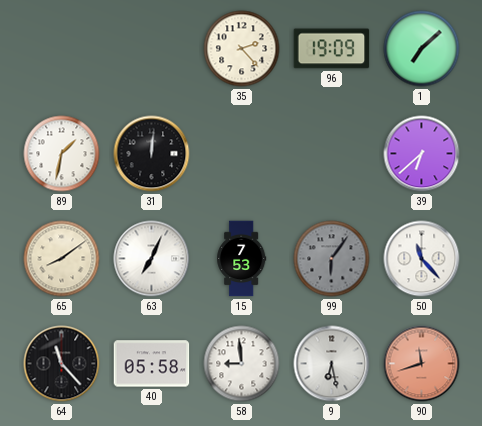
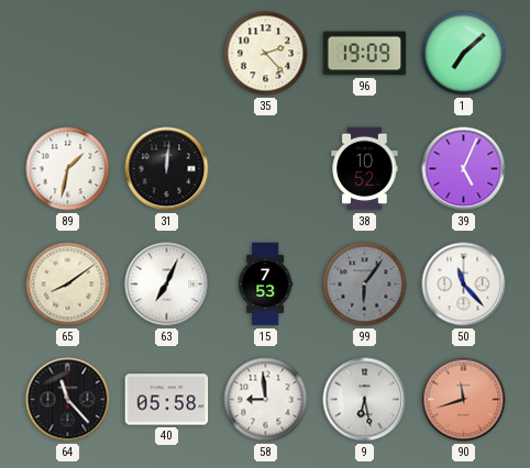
38: none -> 10:52
39: 6:38 -> 5:04
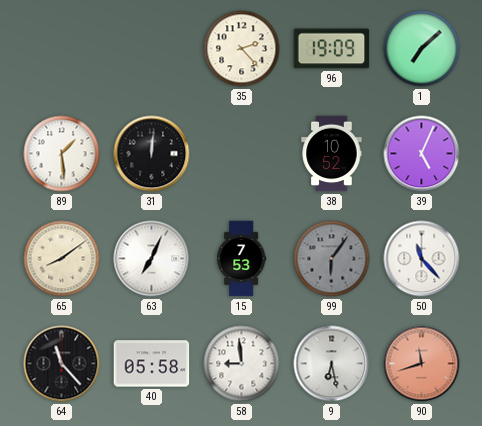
89: 1:32 -> 1:29
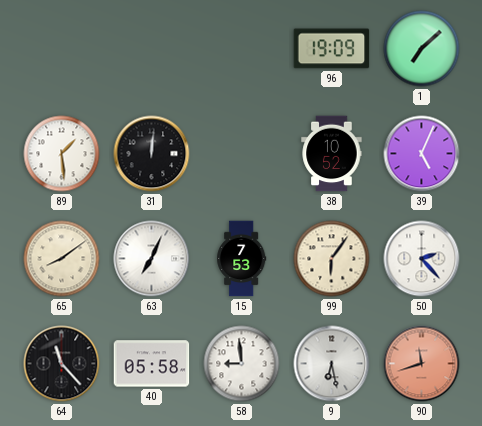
35: 2:23 -> none
99 dial: grey -> cream
50: 11:23 -> 2:23
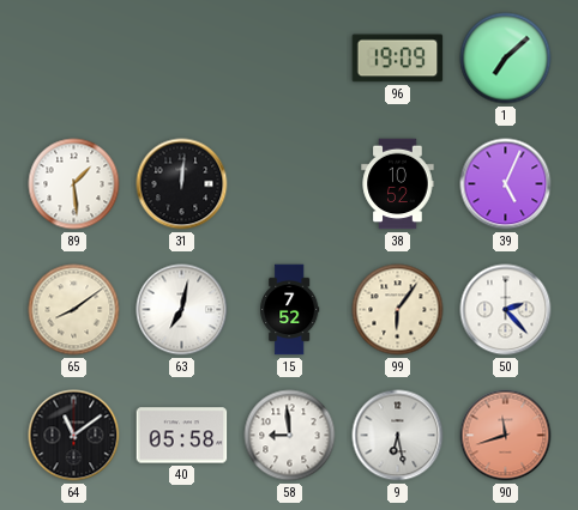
63: 7:04 -> 7:02
15: 7:53 -> 7:52
64: 11:23 -> 11:09
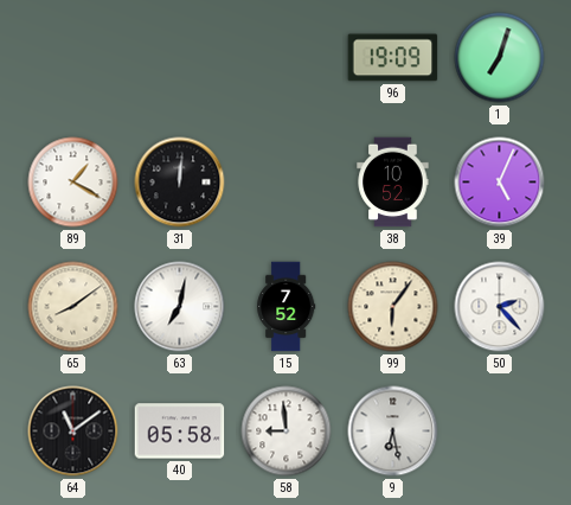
1: 7:08 -> 7:03
89: 1:29 -> 1:20
90: 11:42 -> none
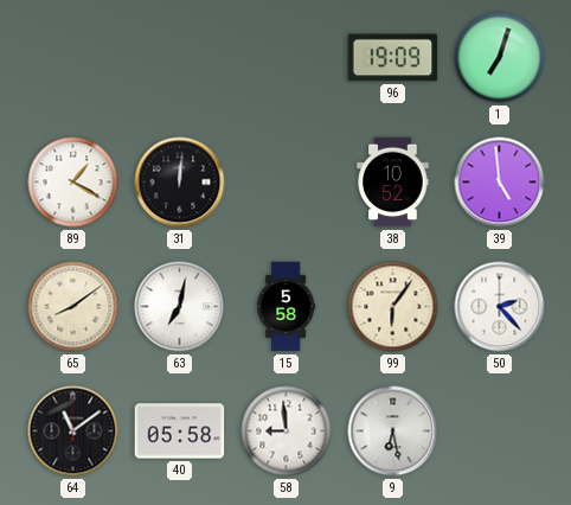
39: 5:04 -> 4:59
15: 7:52 -> 5:58
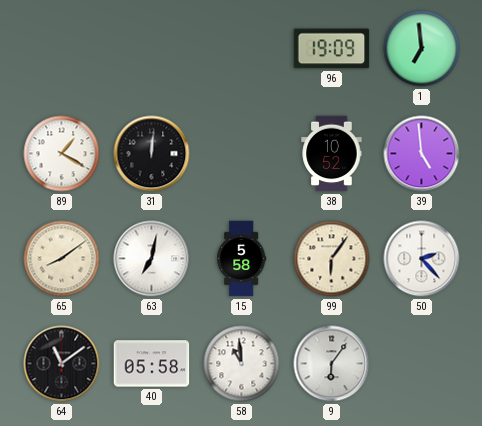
1: 7:03 -> 6:59
58: 8:59 -> 10:59
9: 6:28 -> 6:06
